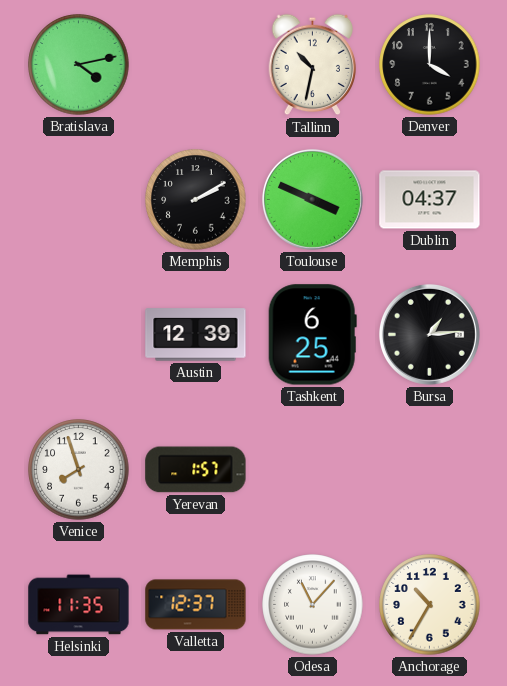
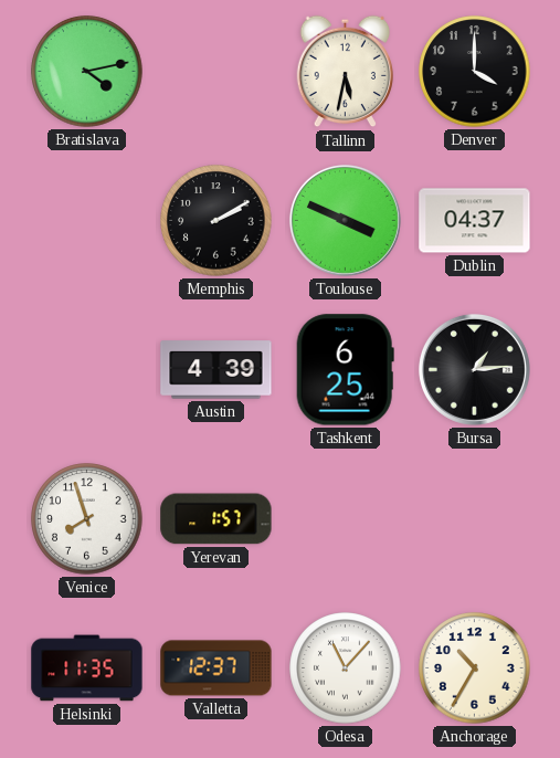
Tallinn: 10:32 -> 5:32
Austin: 12:39 -> 4:39
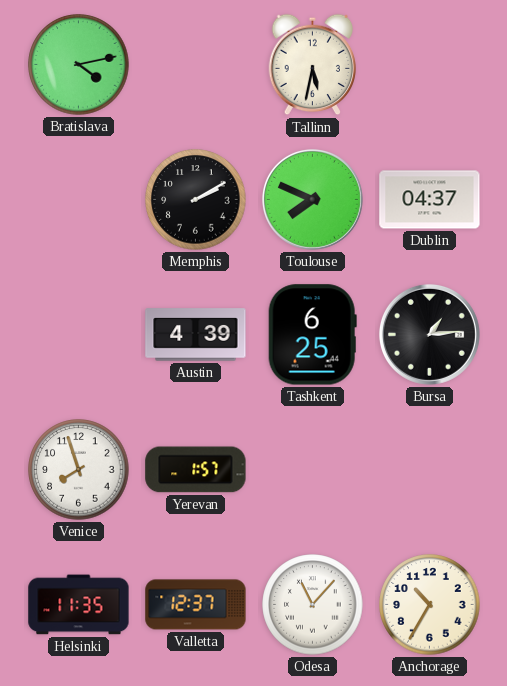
Denver: 4:00 -> none
Toulouse: 3:49 -> 7:49
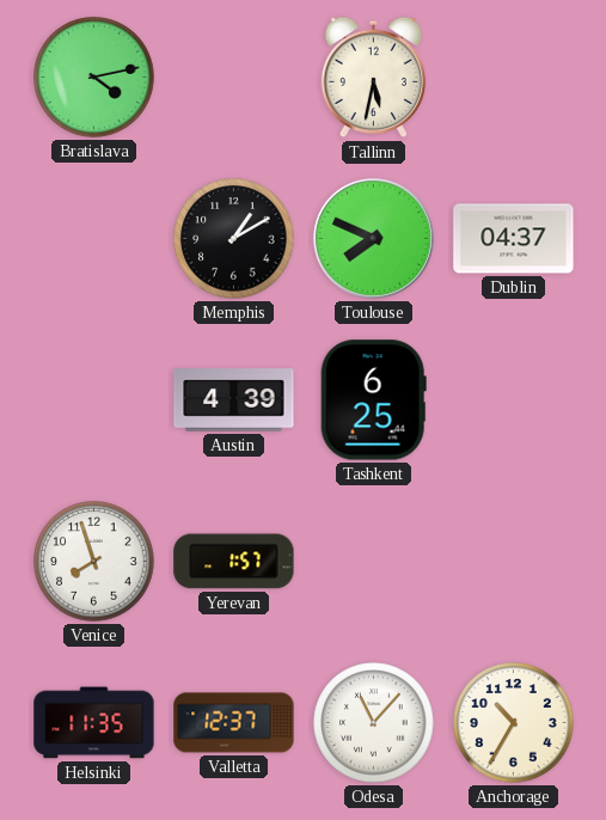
Memphis: 2:10 -> 1:10
Bursa: 1:14 -> none
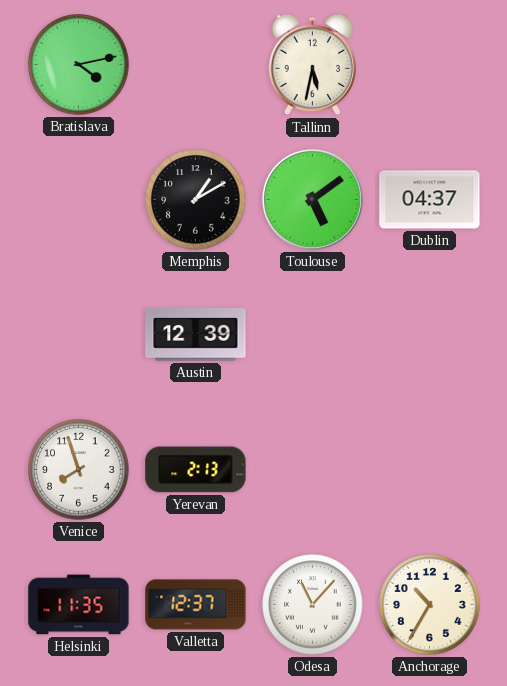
Toulouse: 7:49 -> 5:09
Austin: 4:39 -> 12:39
Tashkent: 6:25 -> none
Yerevan: 1:57 -> 2:13
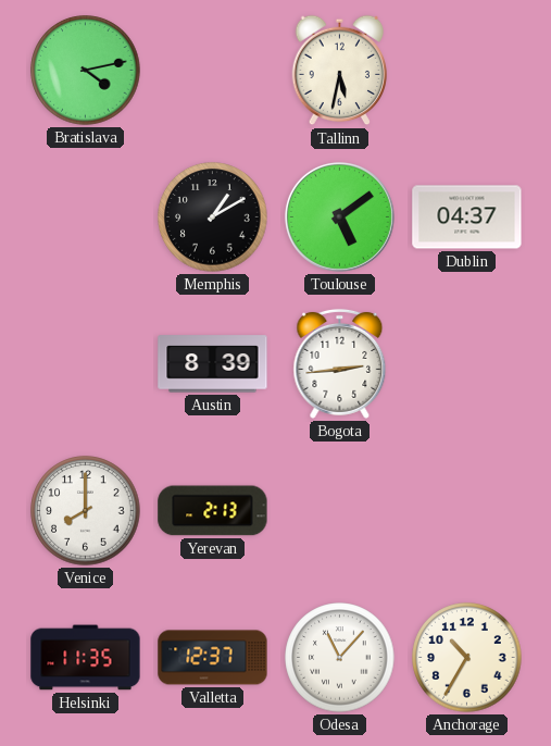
Austin: 12:39 -> 8:39
Bogota: none -> 2:44
Venice: 7:57 -> 8:00
